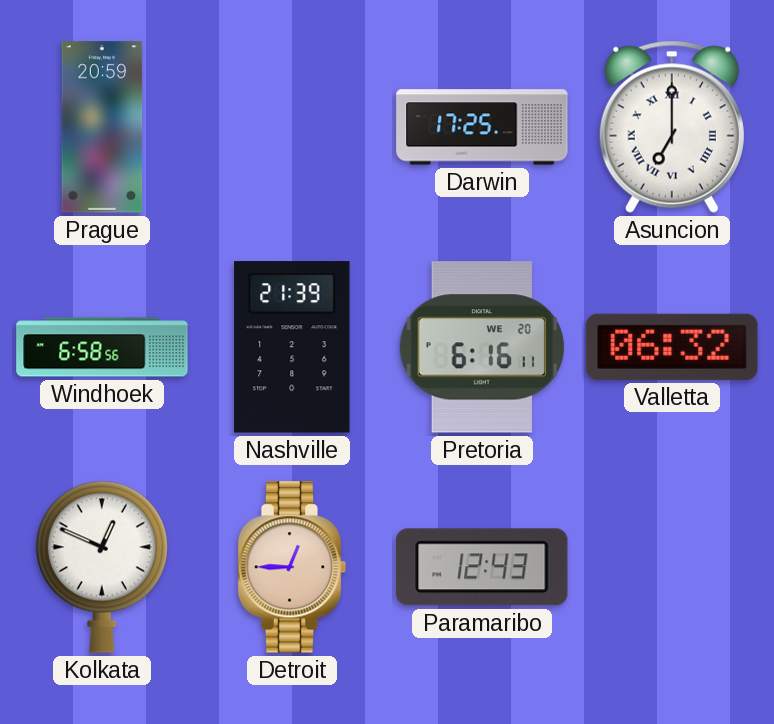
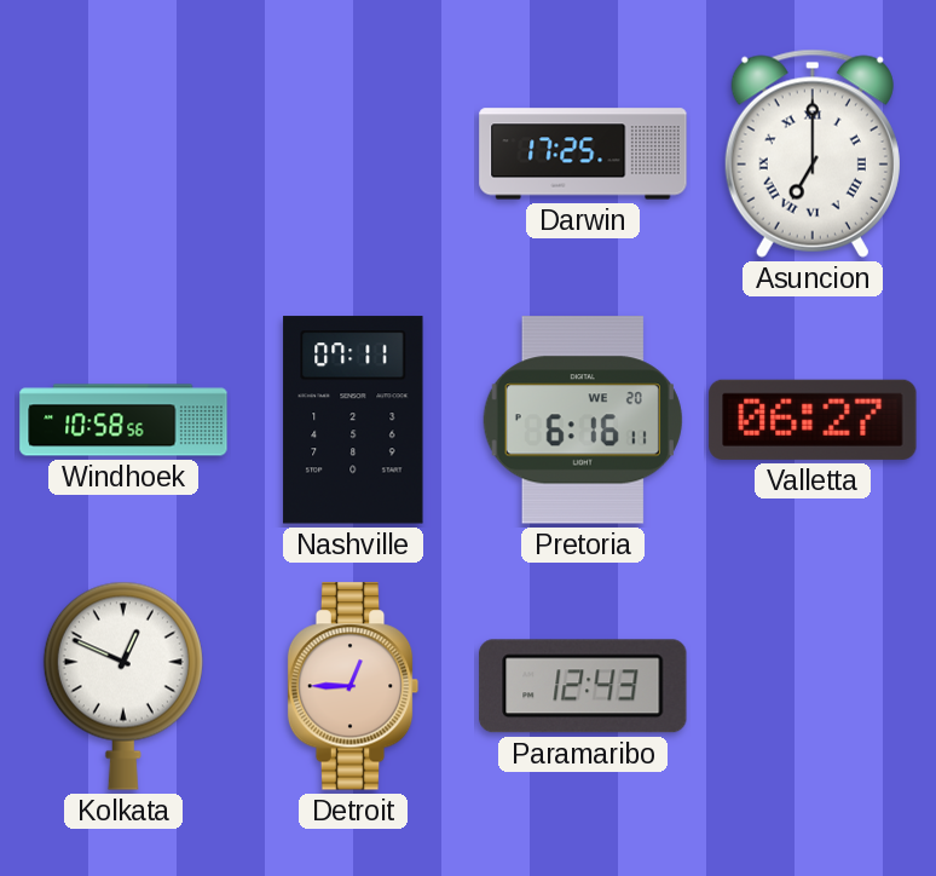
Prague: 20:59 -> none
Windhoek: 6:58 -> 10:58
Nashville: 21:39 -> 07:11
Valletta: 06:32 -> 06:27
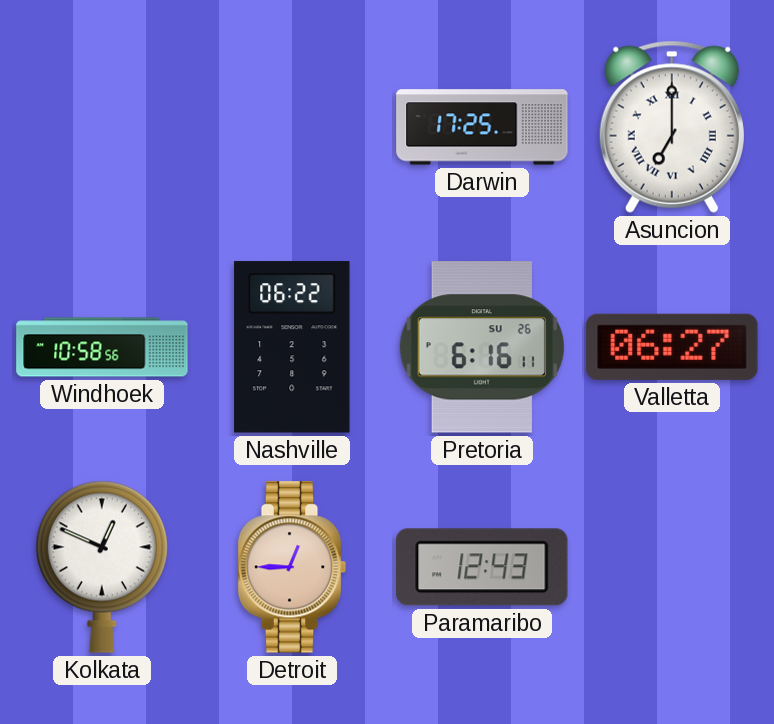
Nashville: 07:11 -> 06:22
Pretoria date: WE 20 -> SU 26
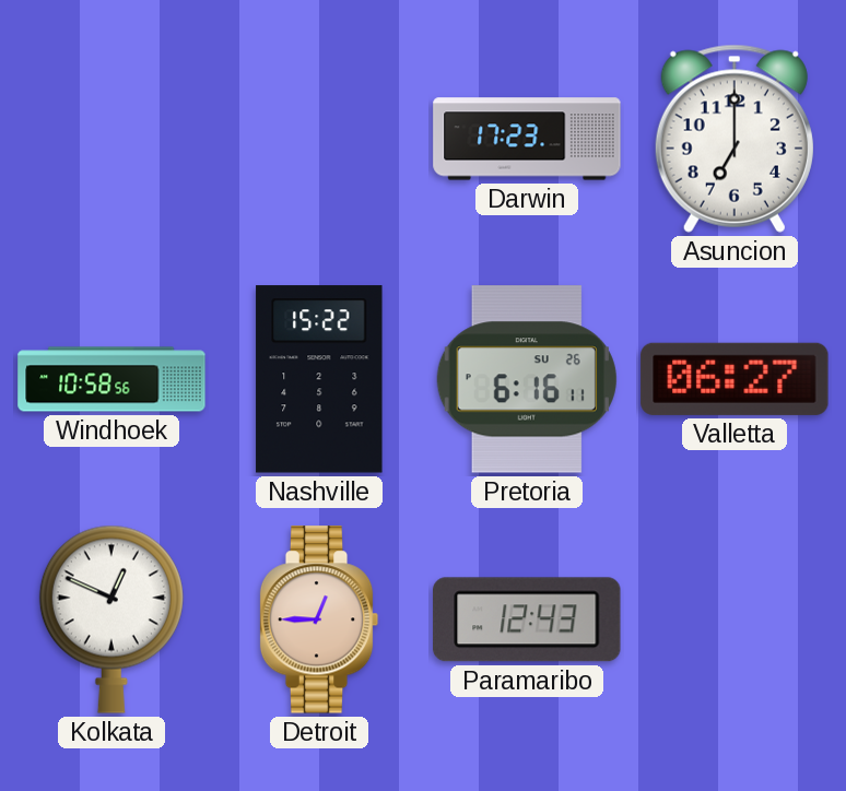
Darwin: 17:25 -> 17:23
Asuncion numerals: Roman -> Arabic
Nashville: 06:22 -> 15:22
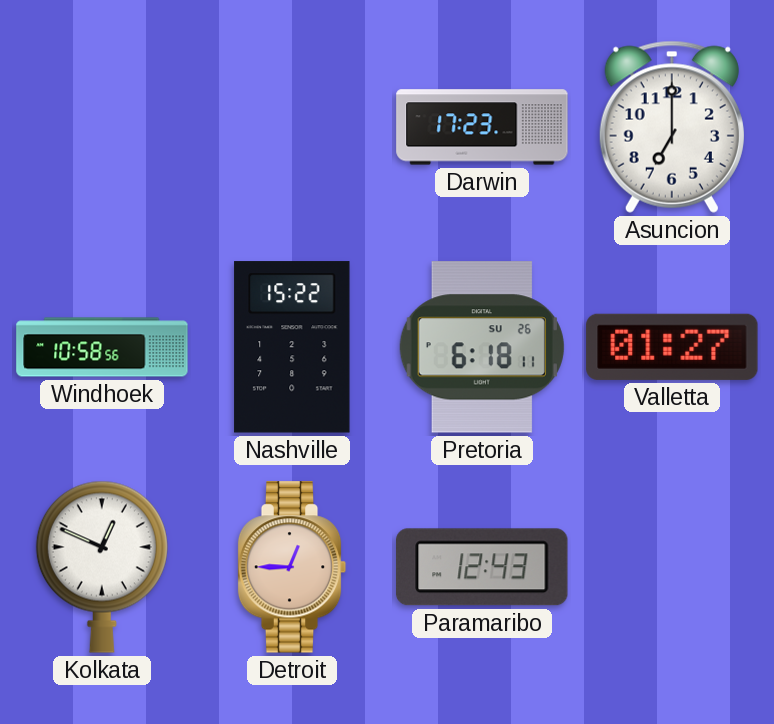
Pretoria: 6:16 -> 6:18
Valletta: 06:27 -> 01:27
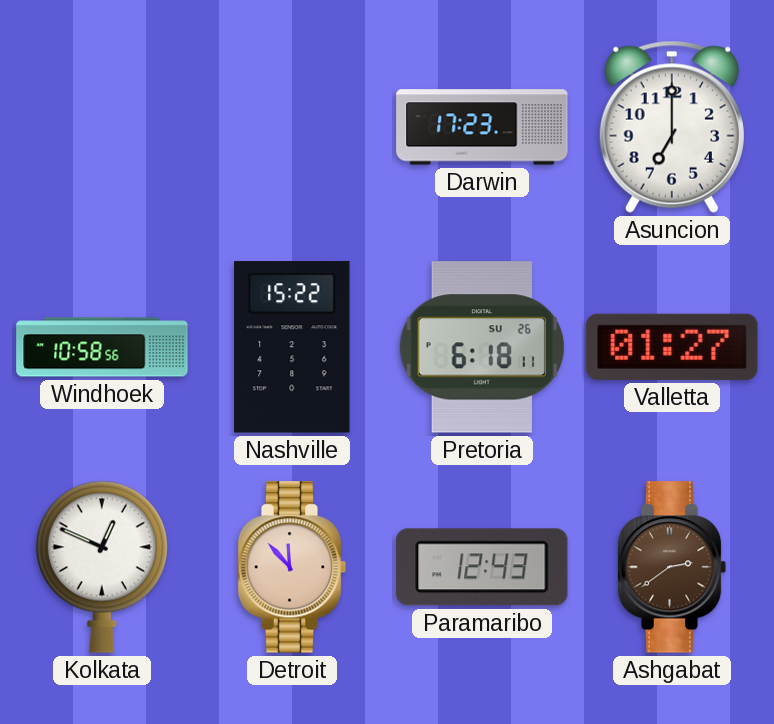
Detroit: 12:45 -> 11:53
Ashgabat: none -> 2:39
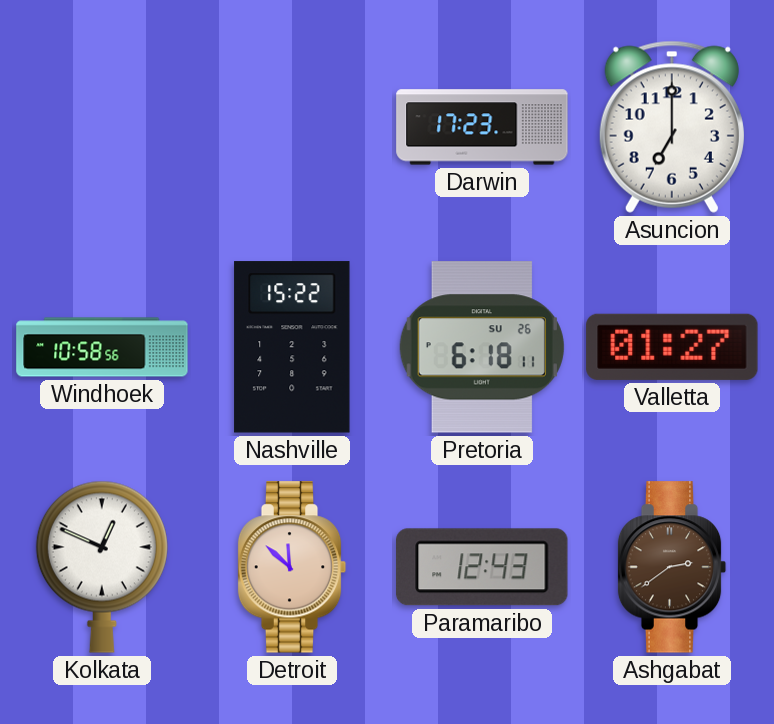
Detroit: 11:53 -> 11:52
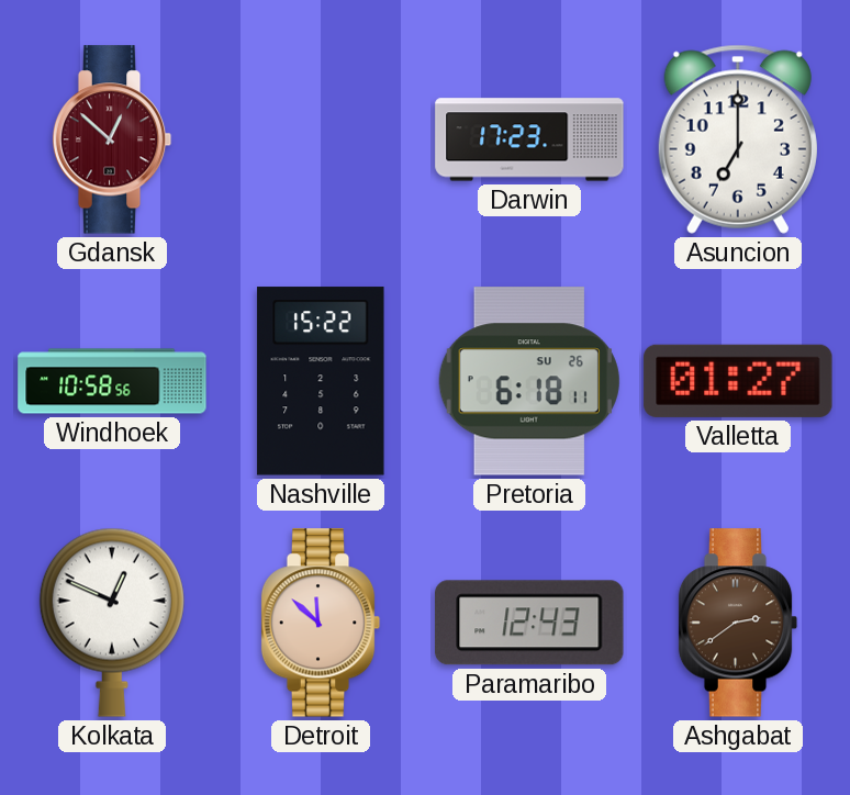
Gdansk: none -> 12:52
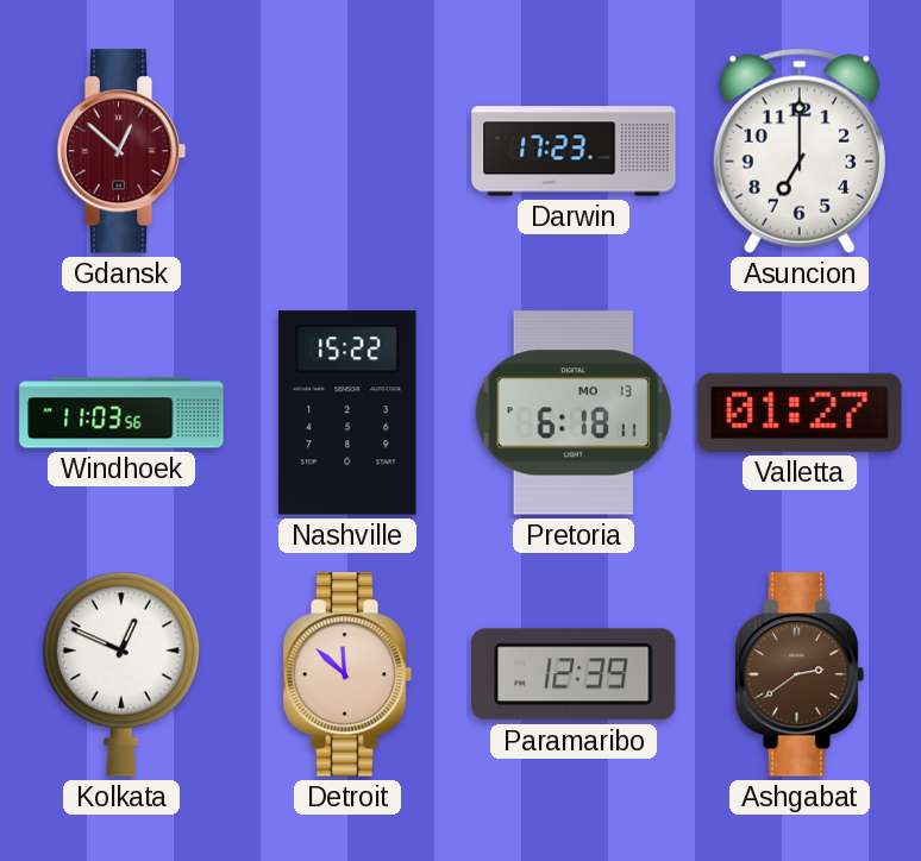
Windhoek: 10:58 -> 11:03
Pretoria date: SU 26 -> MO 13
Paramaribo: 12:43 -> 12:39
